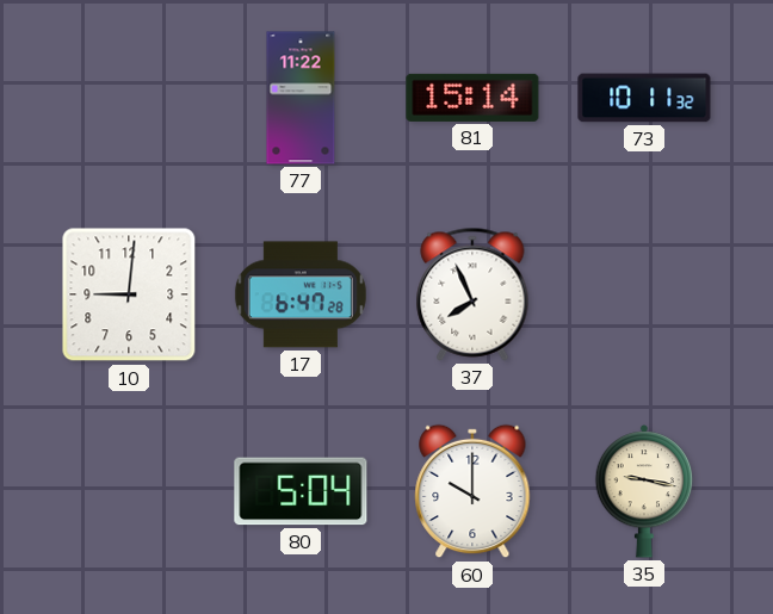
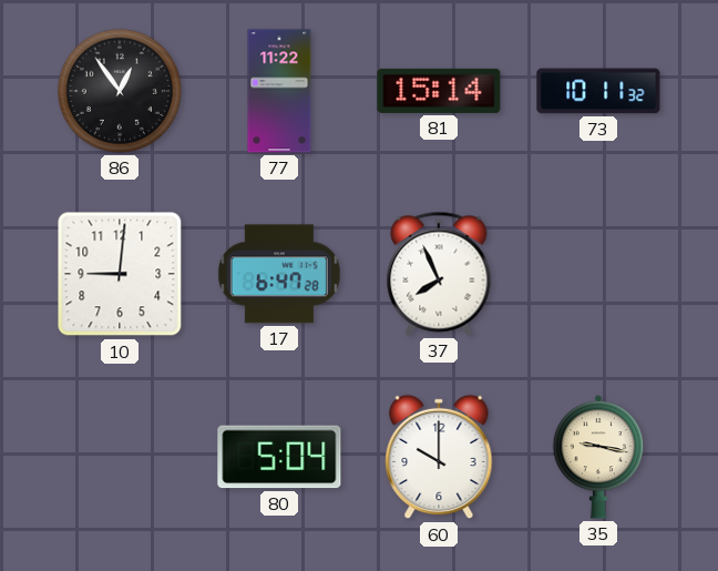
86: none -> 12:54
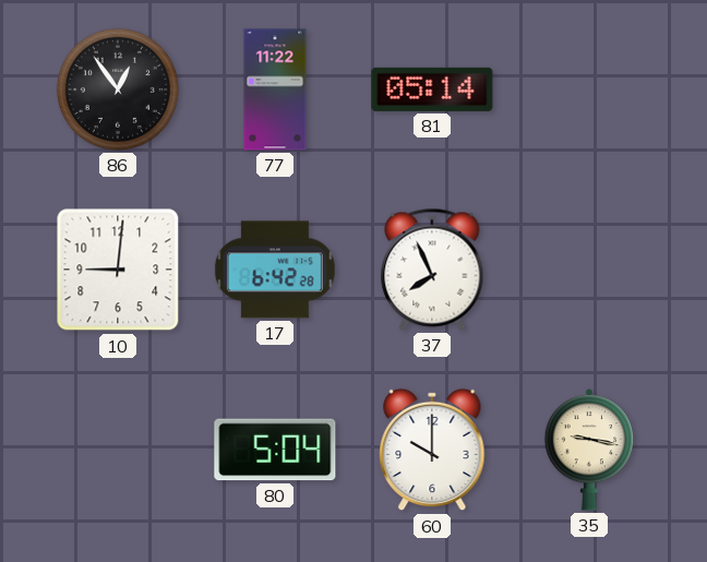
81: 15:14 -> 05:14
73: 10:11 -> none
17: 6:47 -> 6:42
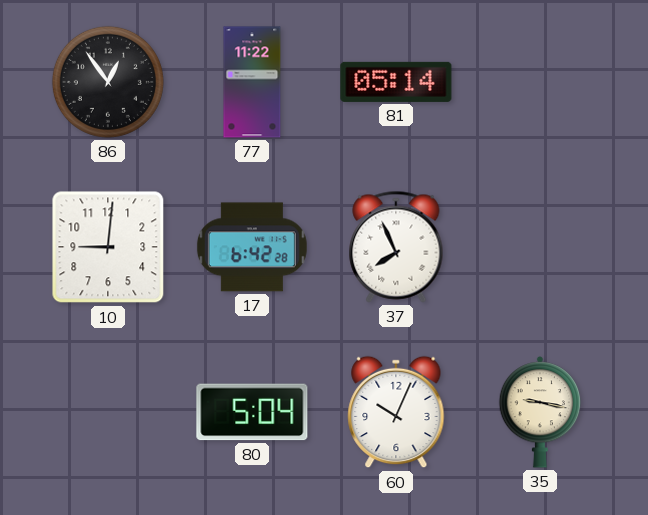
60: 10:00 -> 10:04
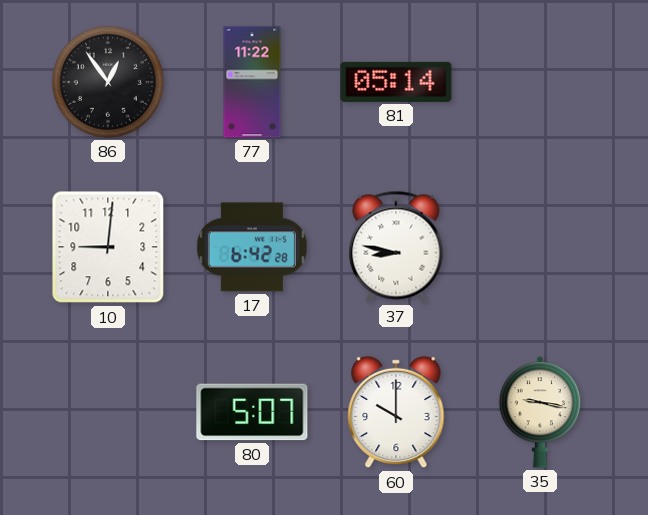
37: 7:56 -> 8:47
80: 5:04 -> 5:07
60: 10:04 -> 10:00
